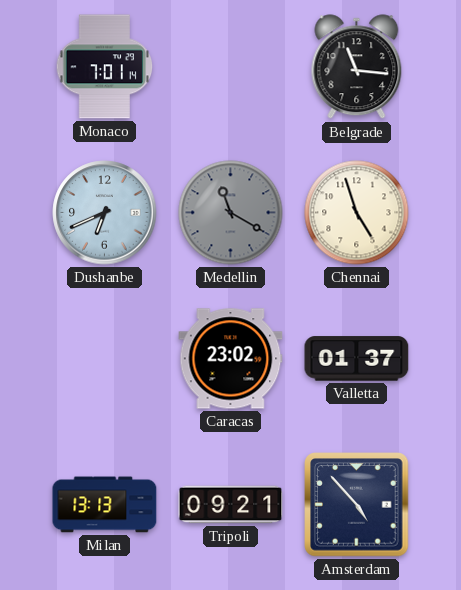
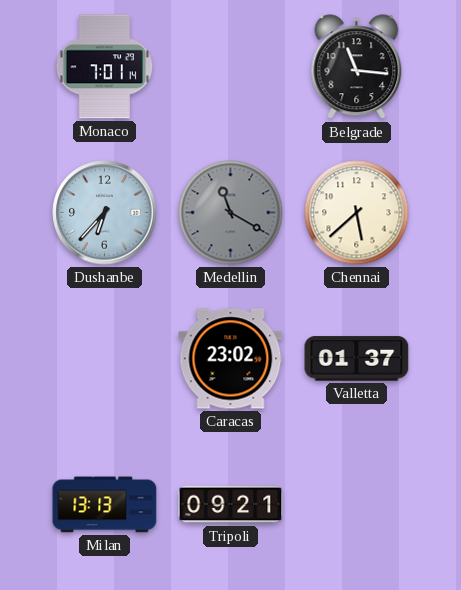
Dushanbe: 6:41 -> 6:37
Chennai: 4:57 -> 5:38
Amsterdam: 4:53 -> none
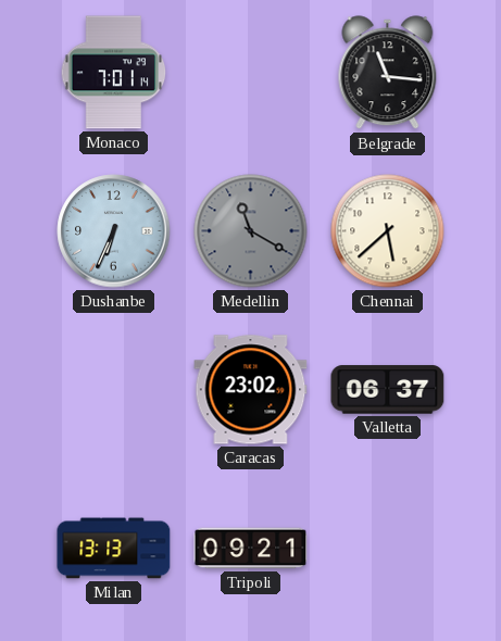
Dushanbe: 6:37 -> 6:34
Valletta: 01:37 -> 06:37
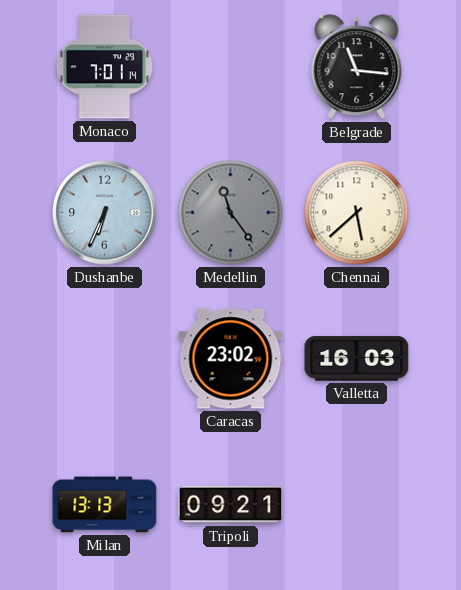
Medellin: 11:20 -> 11:24
Valletta: 06:37 -> 16:03
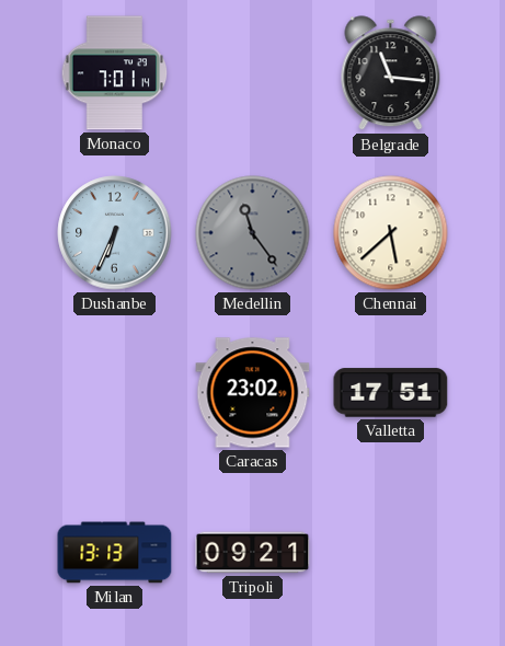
Valletta: 16:03 -> 17:51
